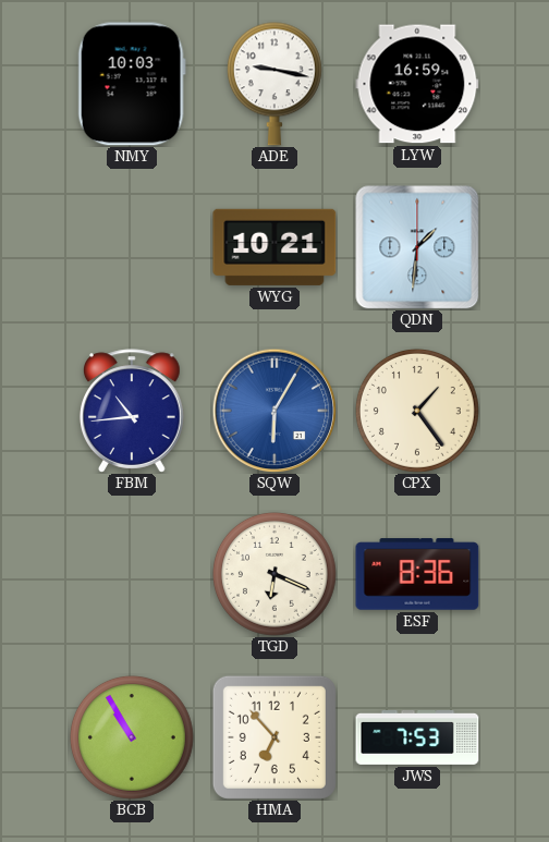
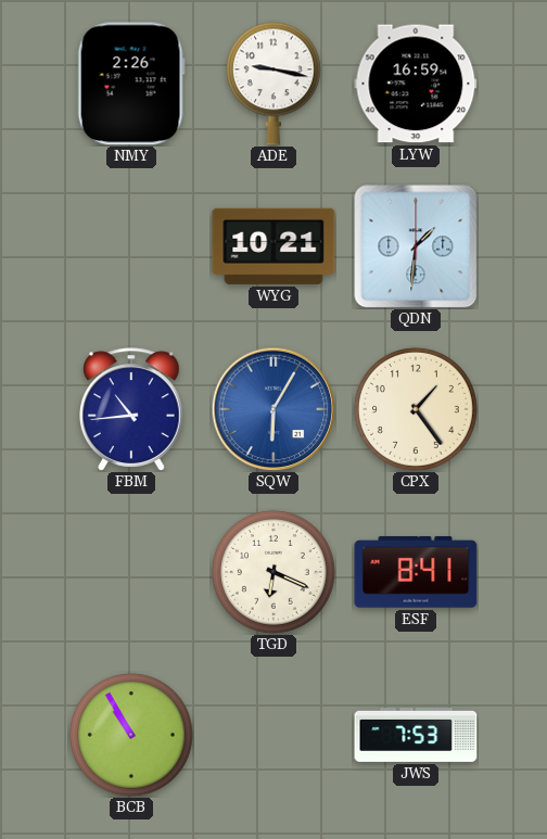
NMY: 10:03 -> 2:26
ESF: 8:36 -> 8:41
HMA: 6:53 -> none
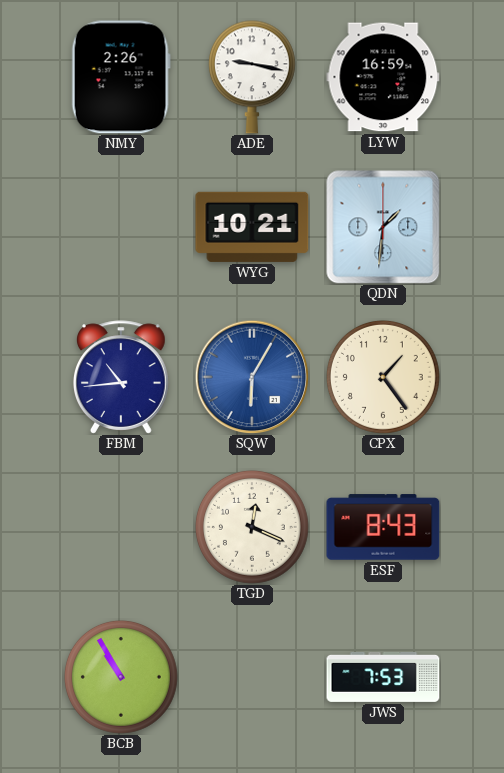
TGD: 6:19 -> 12:19
ESF: 8:41 -> 8:43
